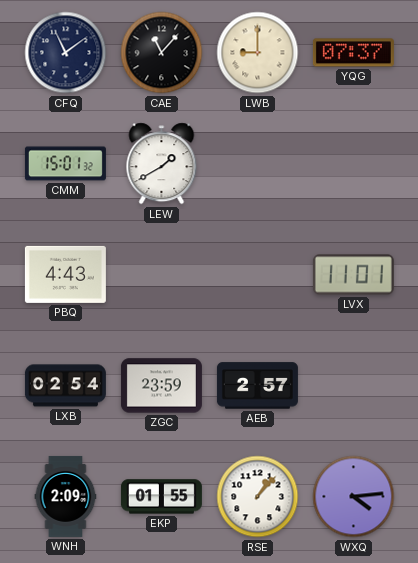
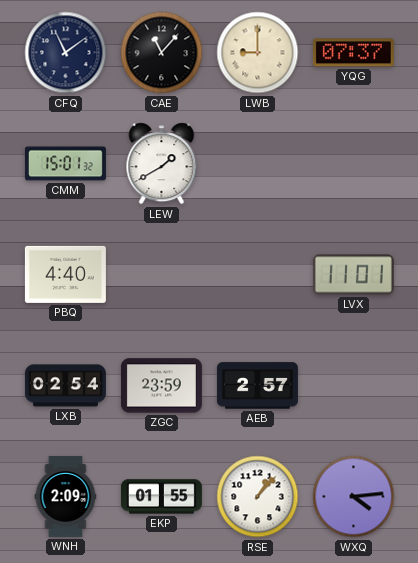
PBQ: 4:43 -> 4:40
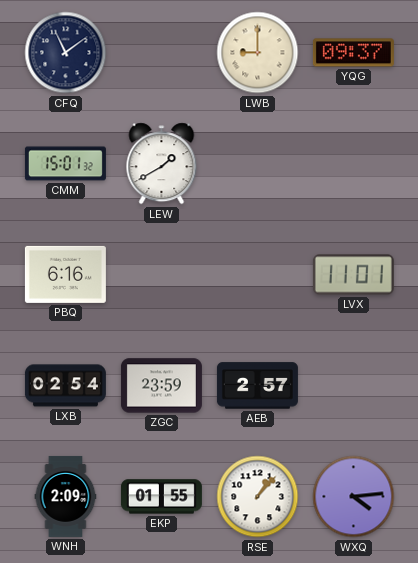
CAE: 11:07 -> none
YQG: 07:37 -> 09:37
PBQ: 4:40 -> 6:16
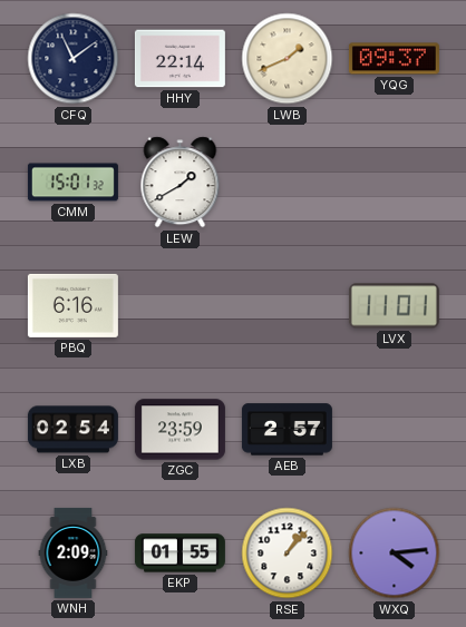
HHY: none -> 22:14
LWB: 9:00 -> 1:41
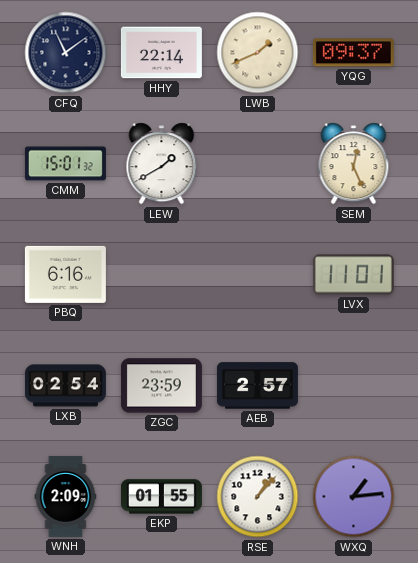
SEM: none -> 12:26
WXQ: 4:14 -> 1:14
